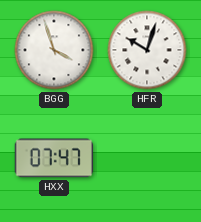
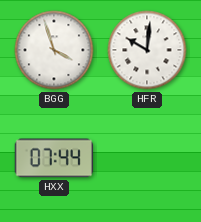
HFR: 10:03 -> 10:01
HXX: 07:47 -> 07:44
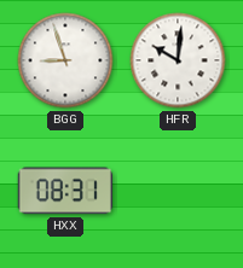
BGG: 3:57 -> 8:57
HXX: 07:44 -> 08:31
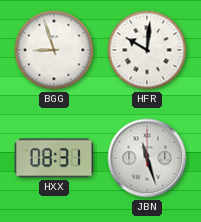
JBN: none -> 11:27
